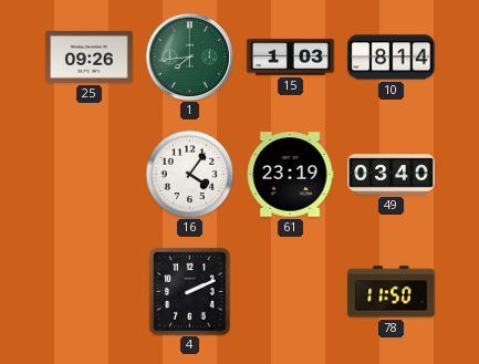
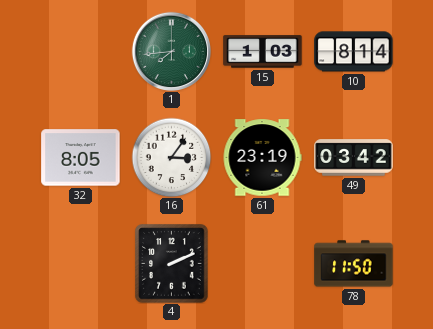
25: 09:26 -> none
32: none -> 8:05
16: 4:06 -> 3:06
49: 03:40 -> 03:42
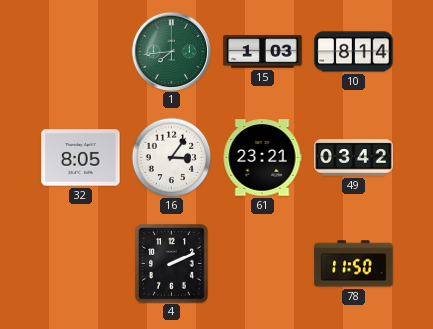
61: 23:19 -> 23:21
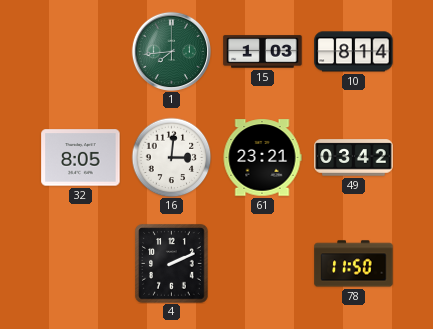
16: 3:06 -> 3:01
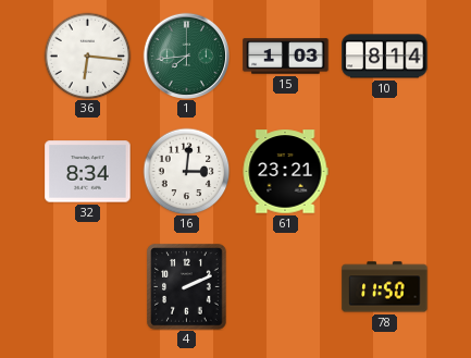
36: none -> 6:16
32: 8:05 -> 8:34
49: 03:42 -> none
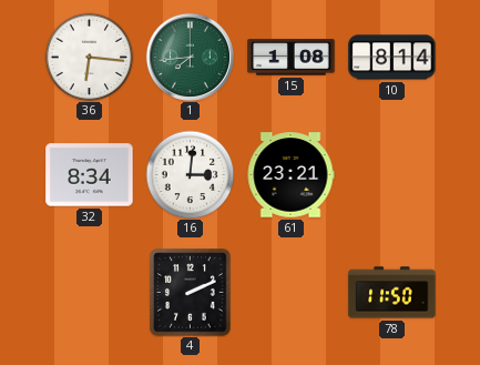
15: 1:03 -> 1:08
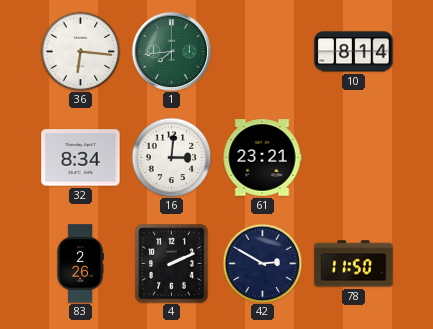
15: 1:08 -> none
83: none -> 2:26
42: none -> 2:50
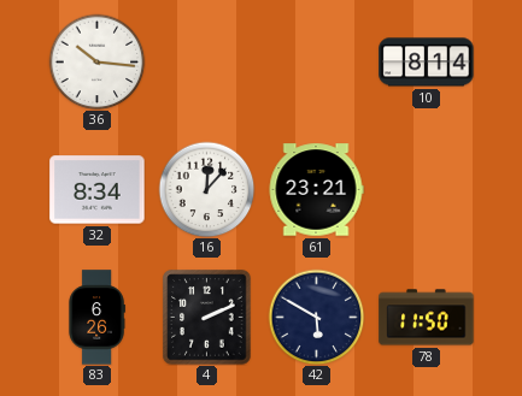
36: 6:16 -> 10:16
1: 7:44 -> none
16: 3:01 -> 12:07
83: 2:26 -> 6:26
42: 2:50 -> 5:50
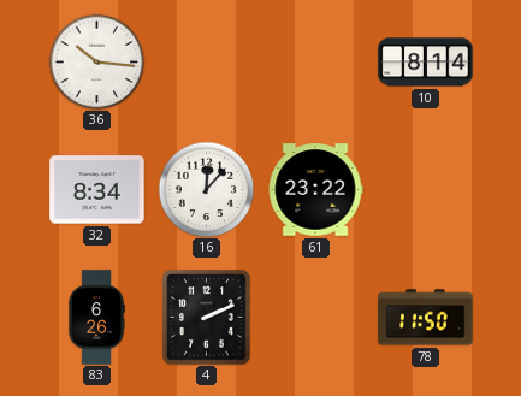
61: 23:21 -> 23:22
42: 5:50 -> none
